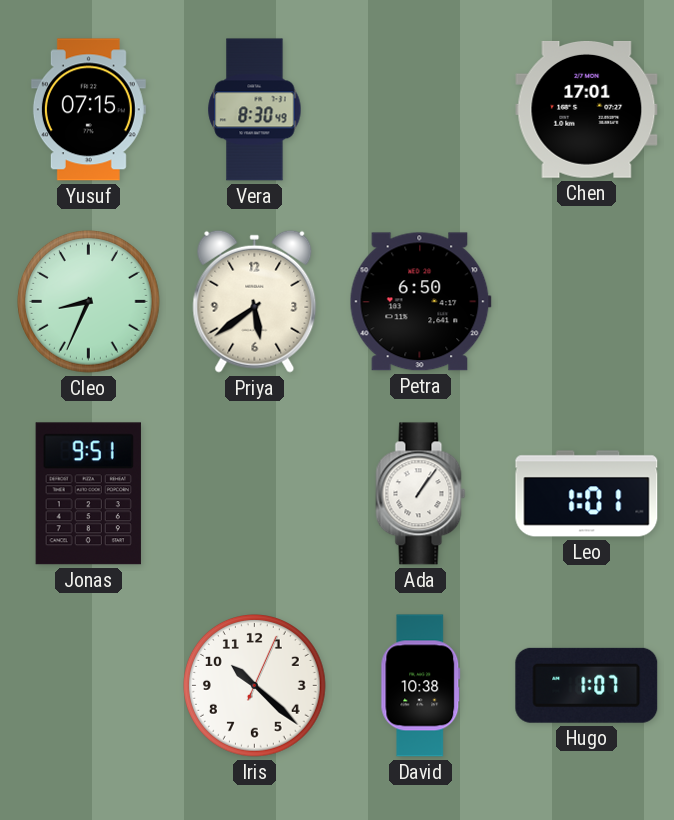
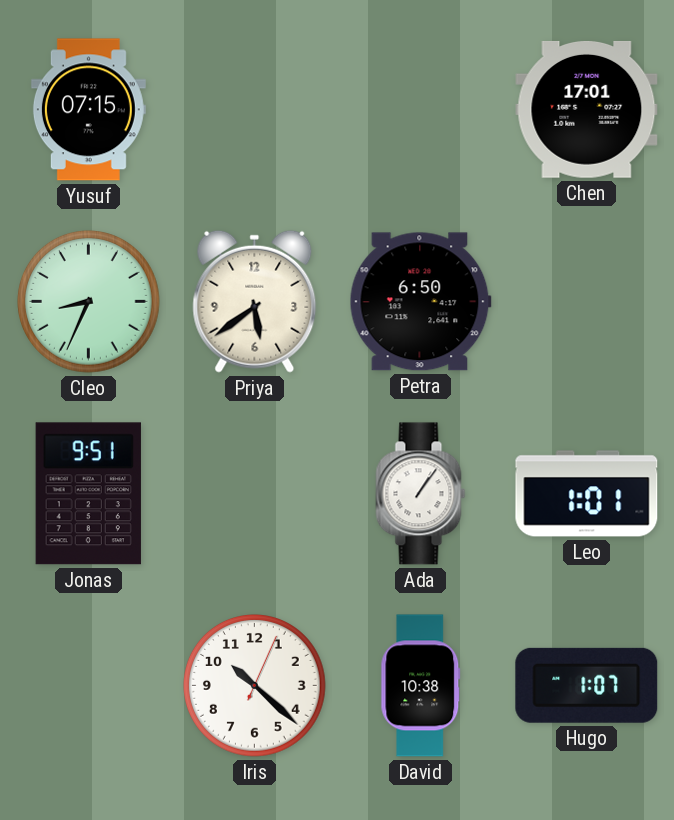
Vera: 8:30 -> none
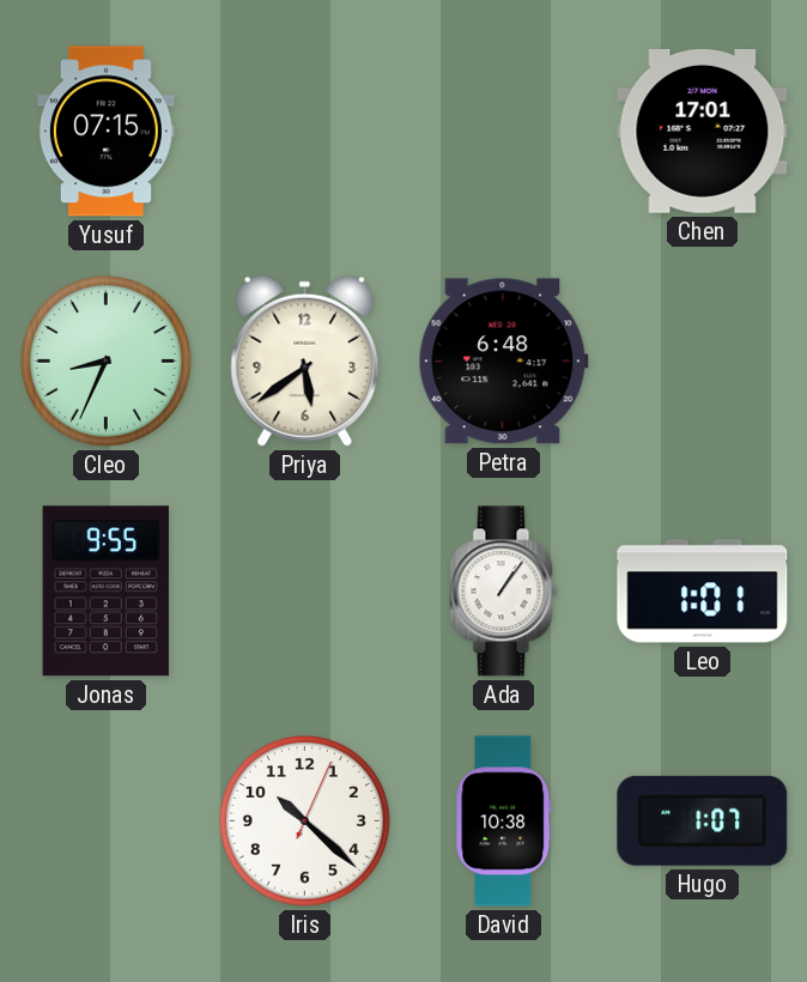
Petra: 6:50 -> 6:48
Jonas: 9:51 -> 9:55
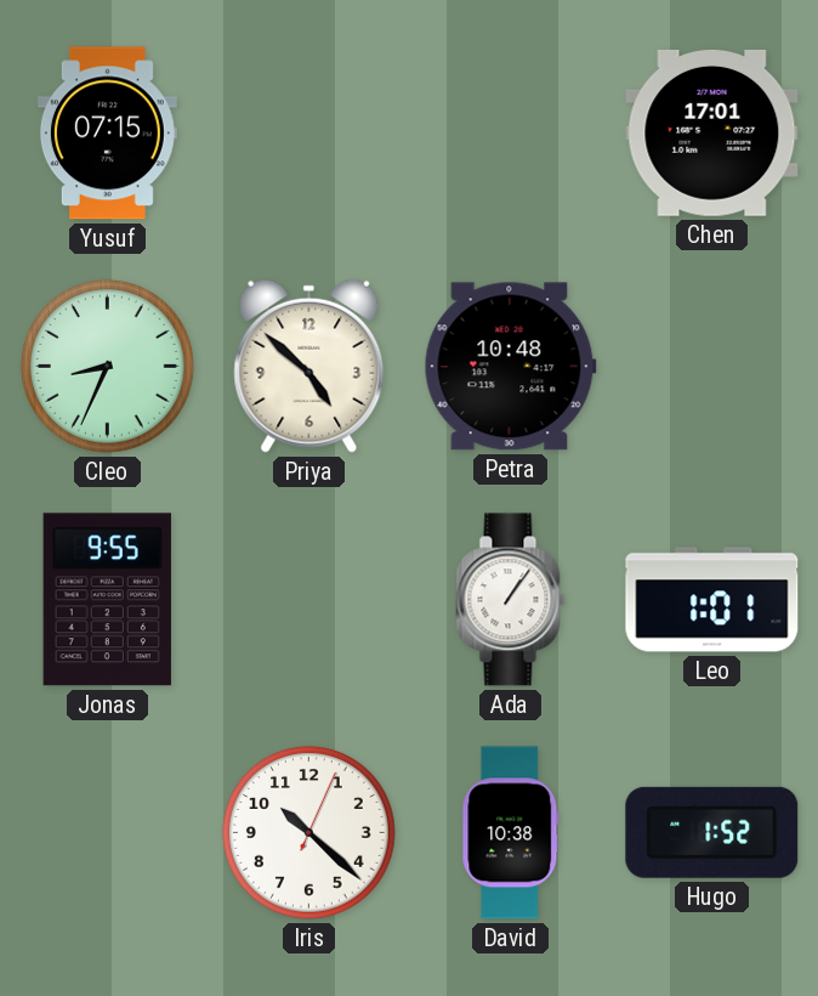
Priya: 5:39 -> 4:52
Petra: 6:48 -> 10:48
Hugo: 1:07 -> 1:52
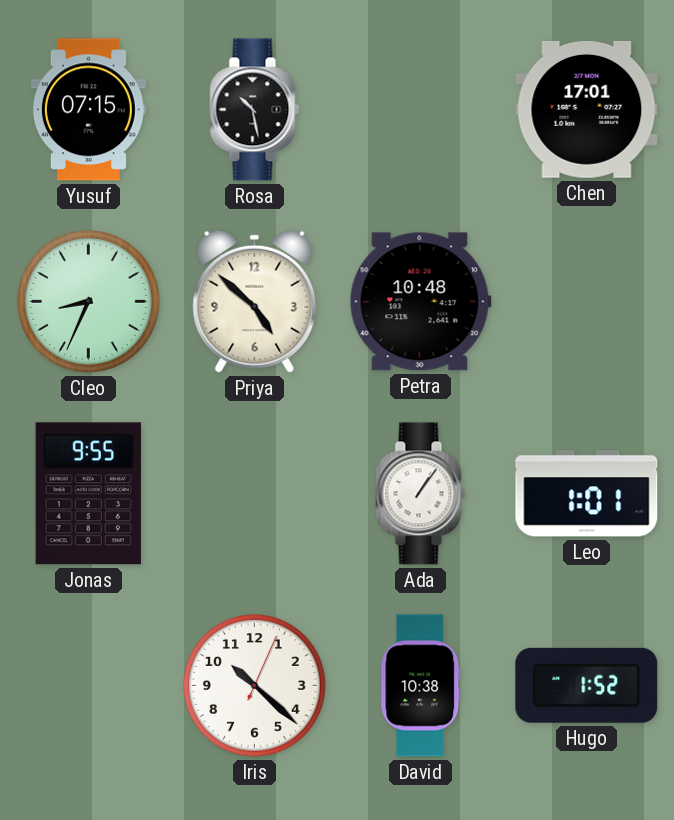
Rosa: none -> 10:28
